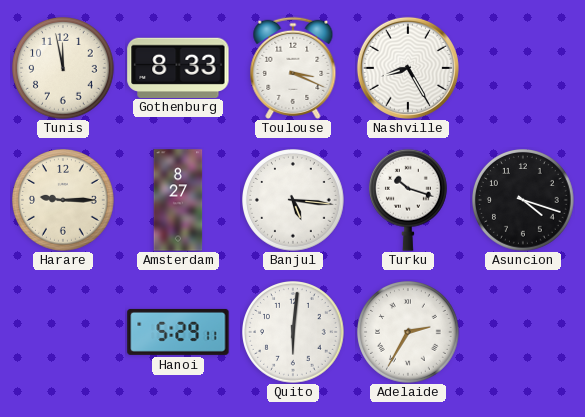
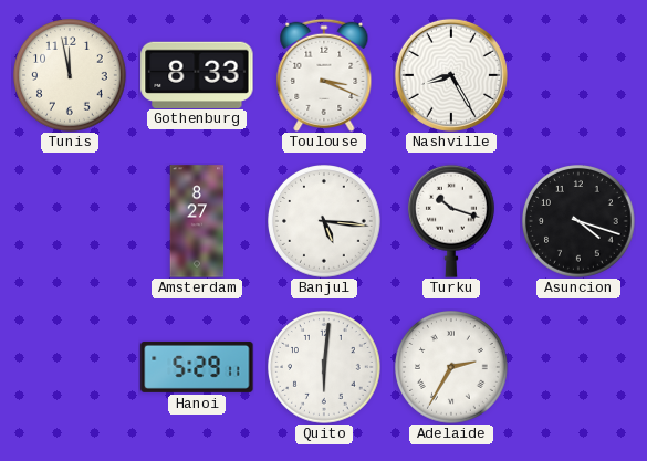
Harare: 9:15 -> none
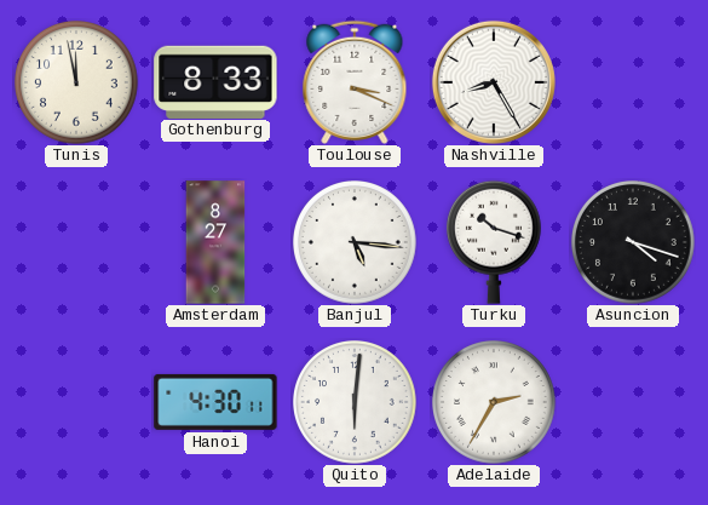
Hanoi: 5:29 -> 4:30
